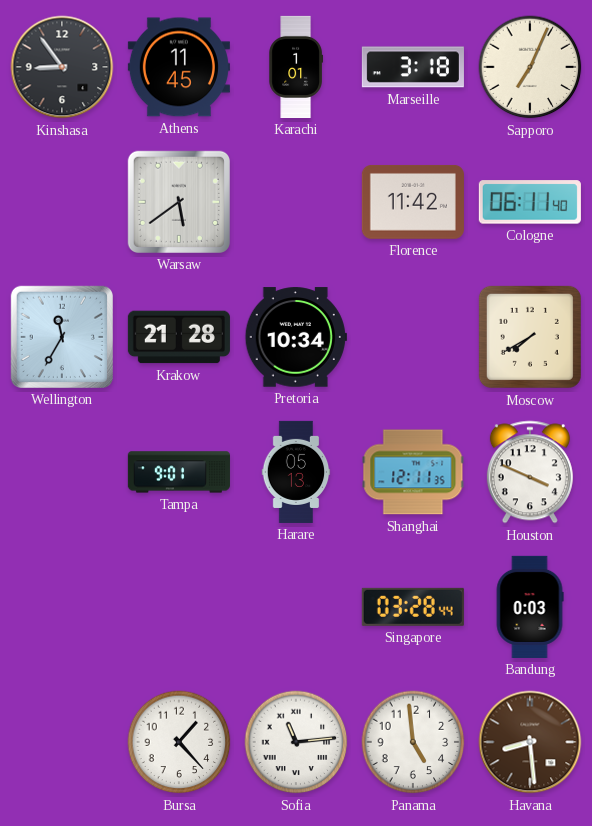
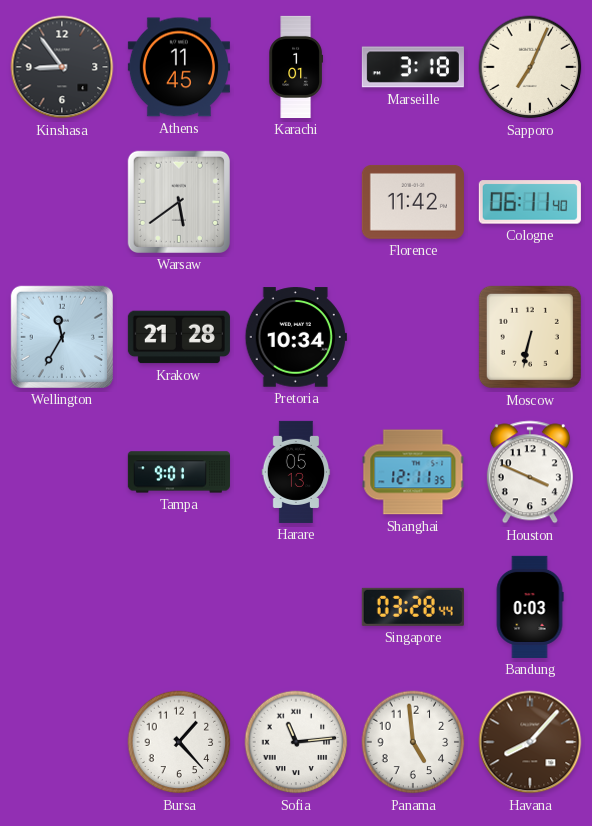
Moscow: 7:40 -> 6:32
Havana: 8:29 -> 8:07
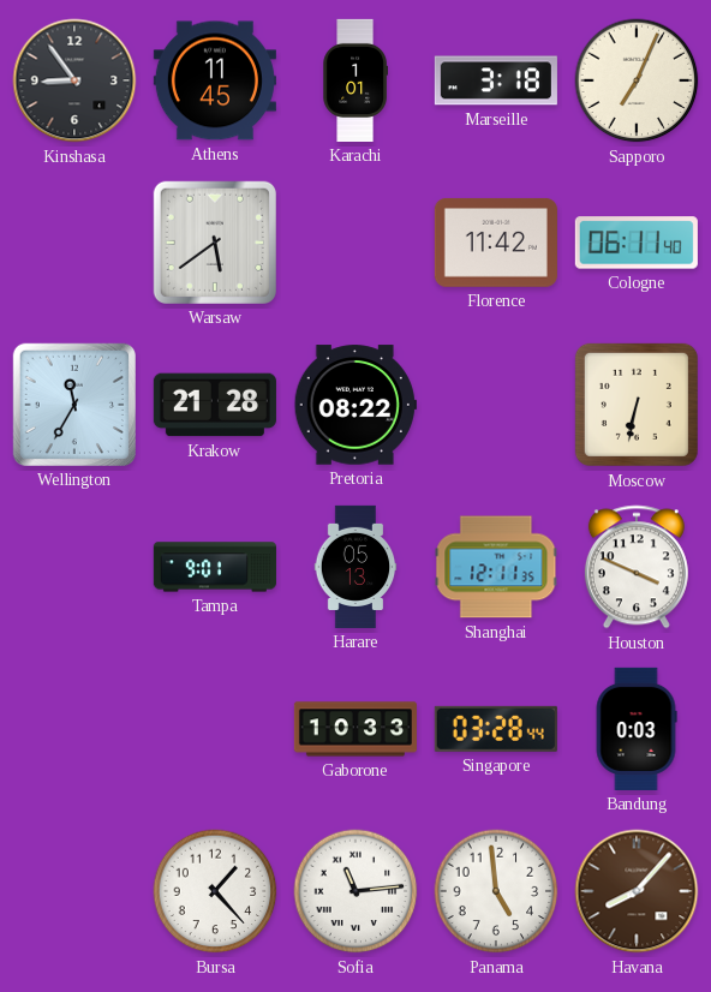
Pretoria: 10:34 -> 08:22
Gaborone: none -> 10:33
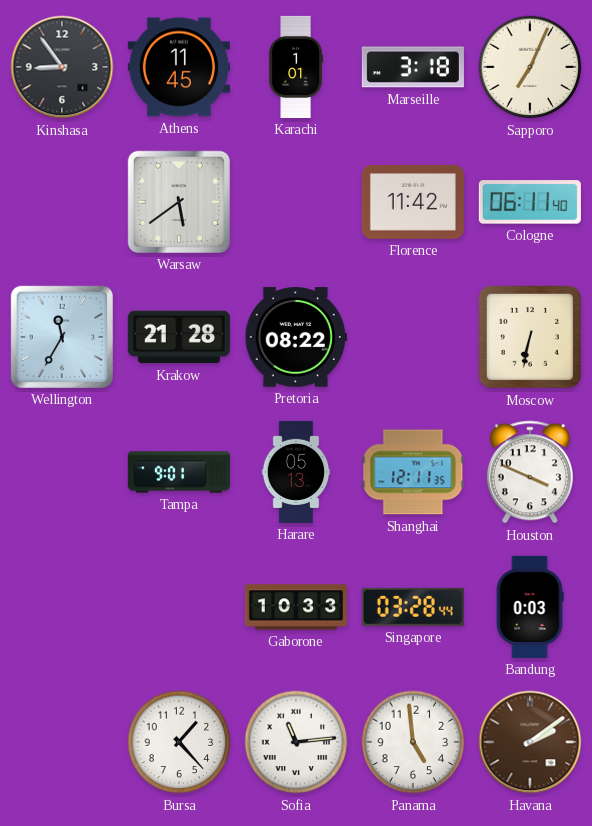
Havana: 8:07 -> 2:09
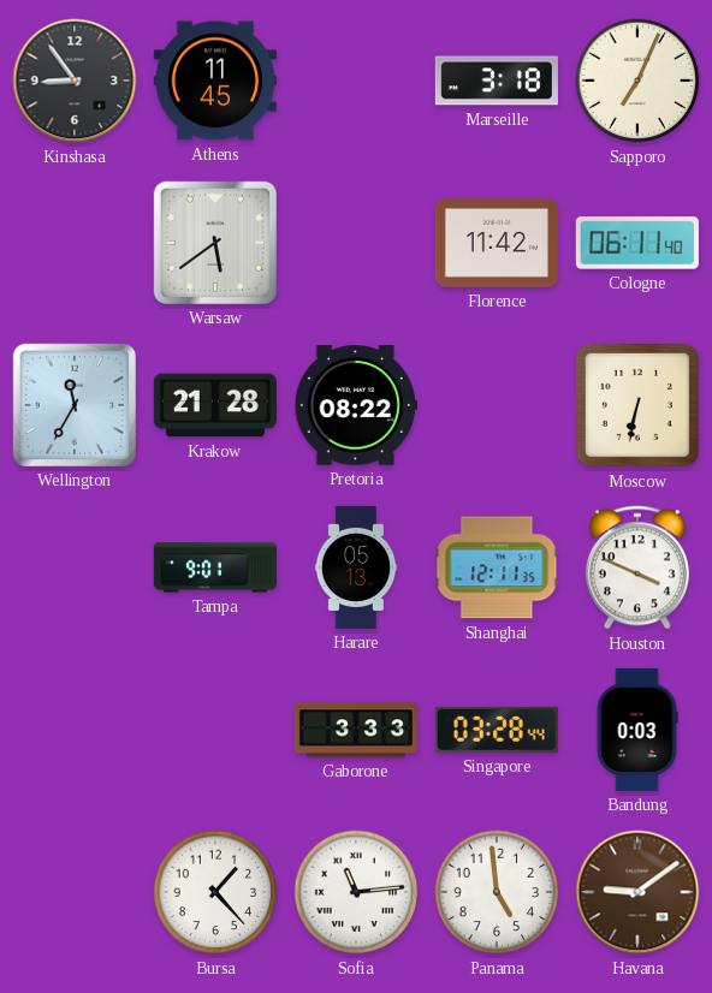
Karachi: 1:01 -> none
Gaborone: 10:33 -> 3:33
Havana: 2:09 -> 9:09
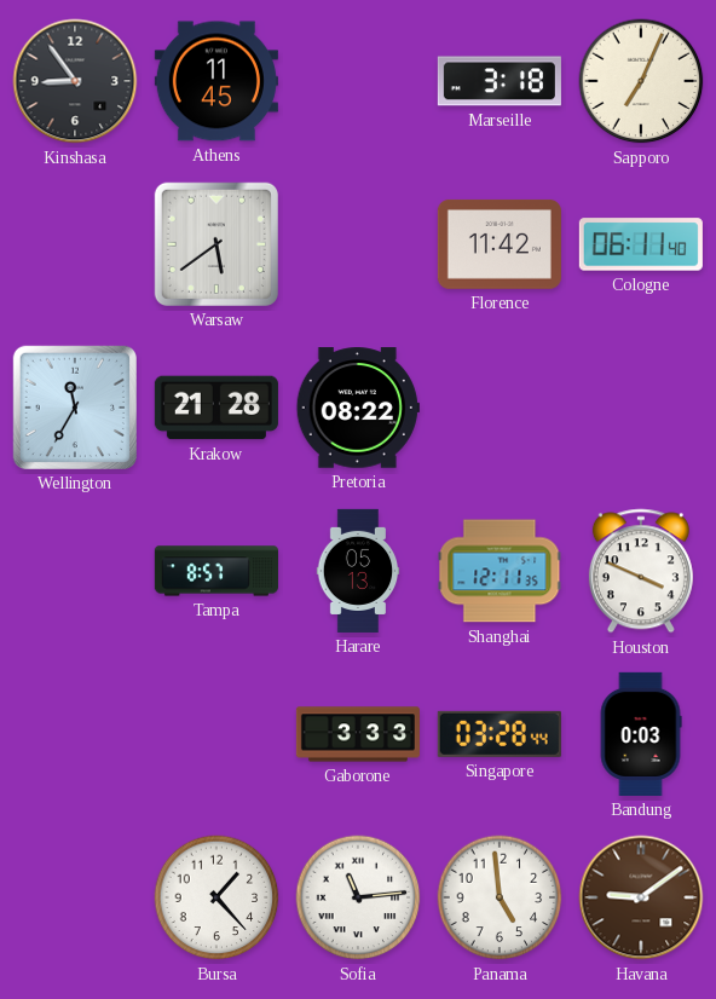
Moscow: 6:32 -> none
Tampa: 9:01 -> 8:57
